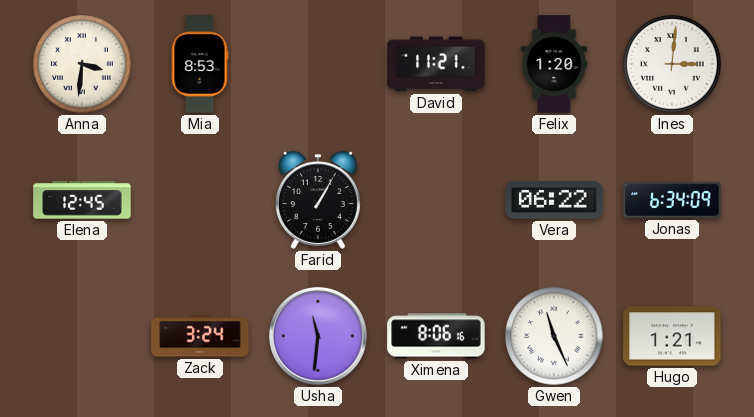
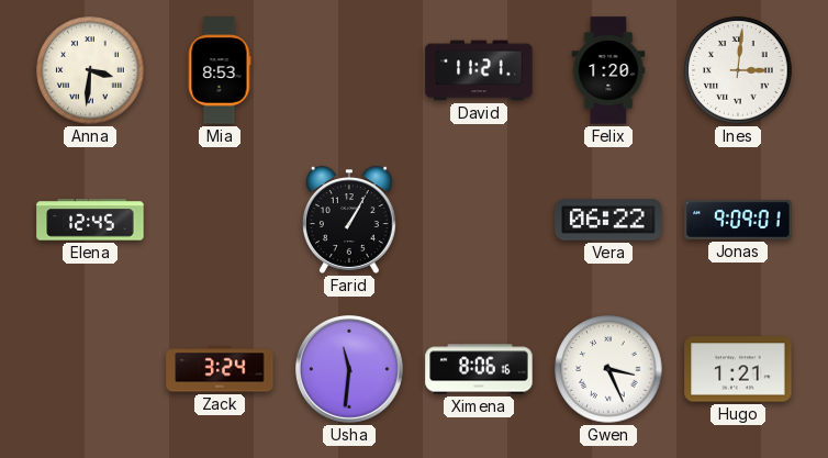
Jonas: 6:34 -> 9:09
Gwen: 11:26 -> 3:26
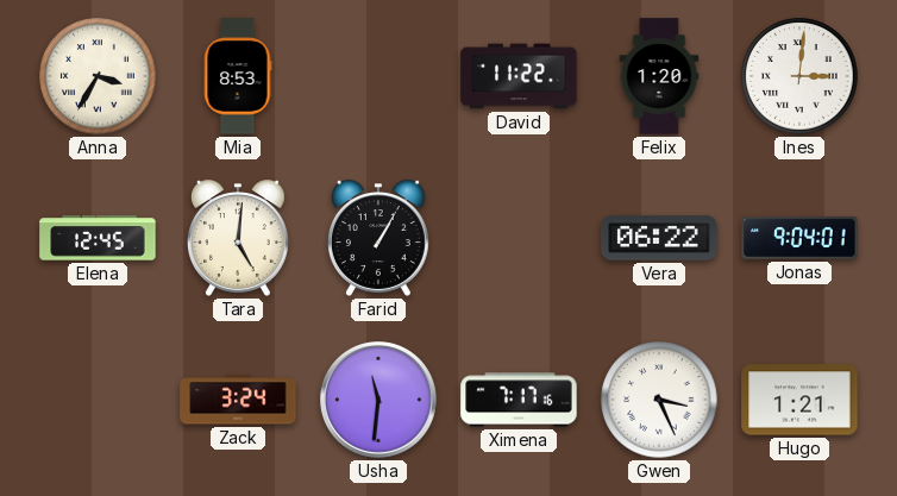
Anna: 3:31 -> 3:35
David: 11:21 -> 11:22
Tara: none -> 5:01
Jonas: 9:09 -> 9:04
Ximena: 8:06 -> 7:17
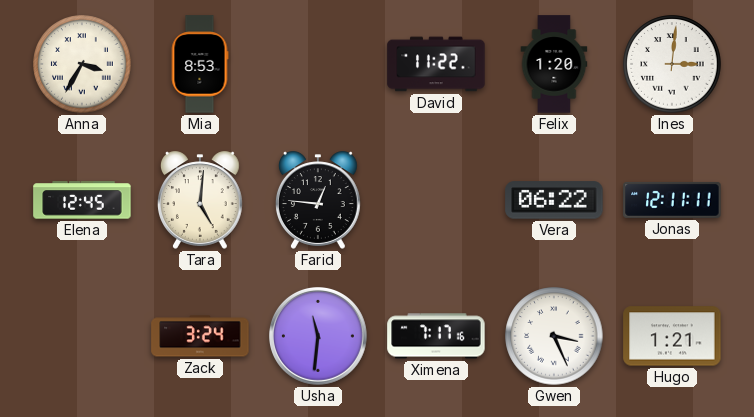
Farid: 1:05 -> 12:46
Jonas: 9:04 -> 12:11
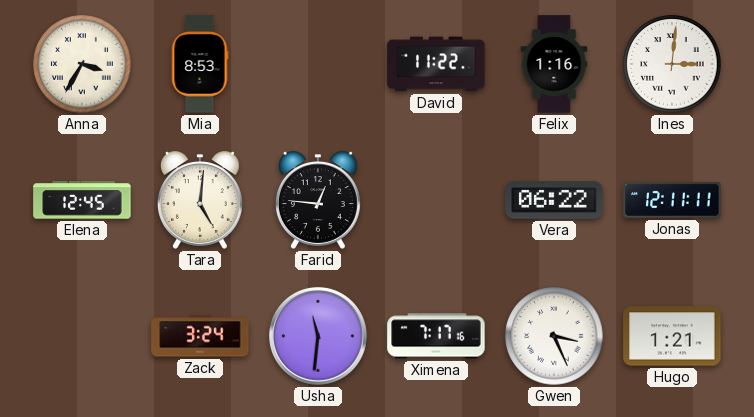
Felix: 1:20 -> 1:16
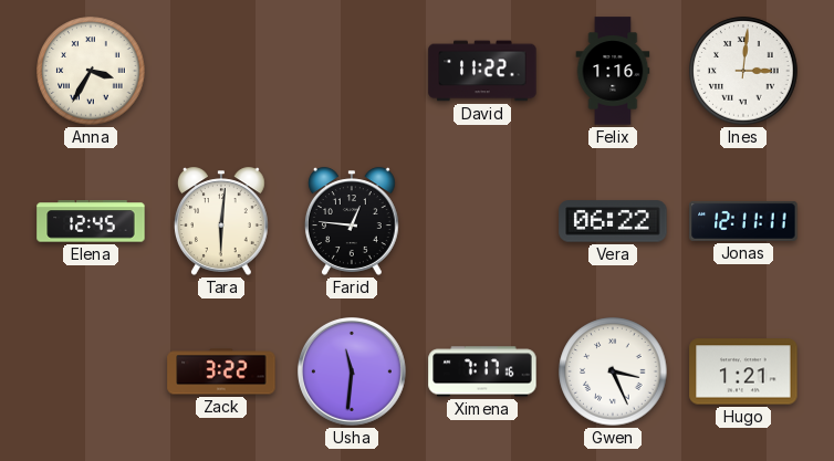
Mia: 8:53 -> none
Tara: 5:01 -> 6:01
Zack: 3:24 -> 3:22
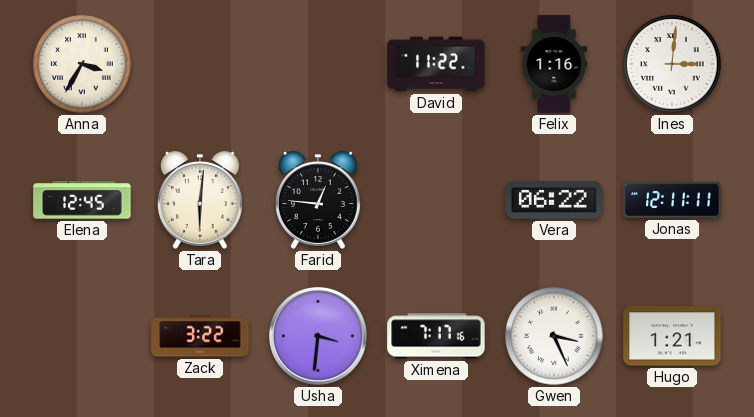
Usha: 11:31 -> 3:31
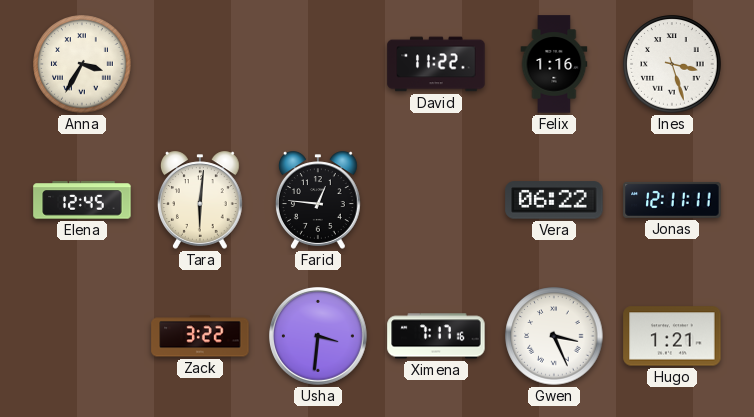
Ines: 3:01 -> 3:27
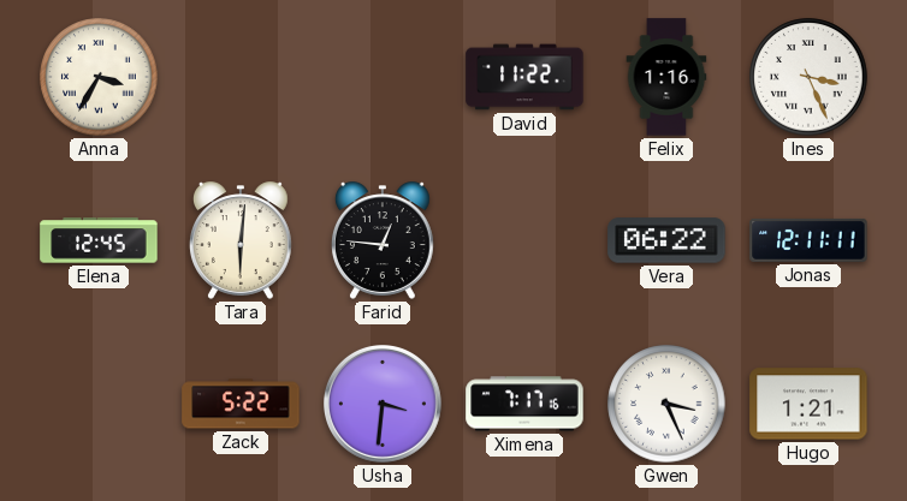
Ines: 3:27 -> 3:26
Zack: 3:22 -> 5:22
